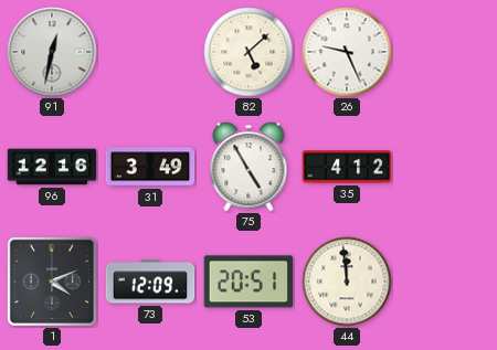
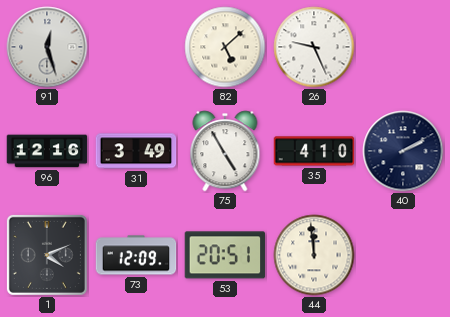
91: 12:32 -> 12:27
35: 4:12 -> 4:10
40: none -> 2:10
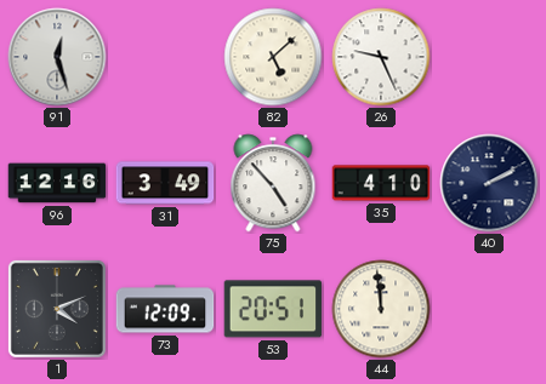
75: 4:55 -> 4:53
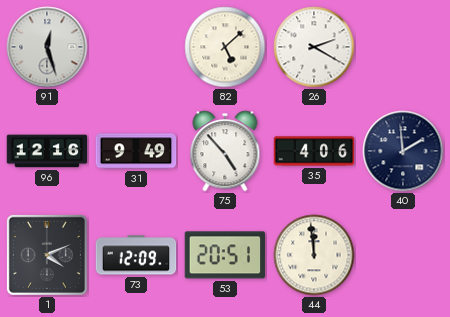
26: 9:26 -> 2:20
31: 3:49 -> 9:49
35: 4:10 -> 4:06
40: 2:10 -> 1:59
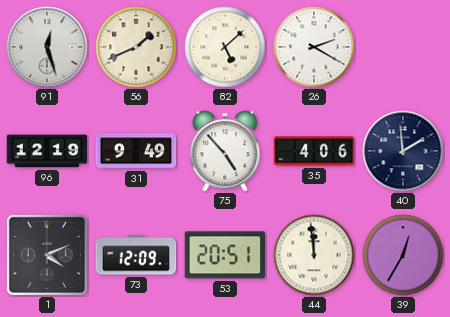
56: none -> 1:41
96: 12:16 -> 12:19
39: none -> 12:35
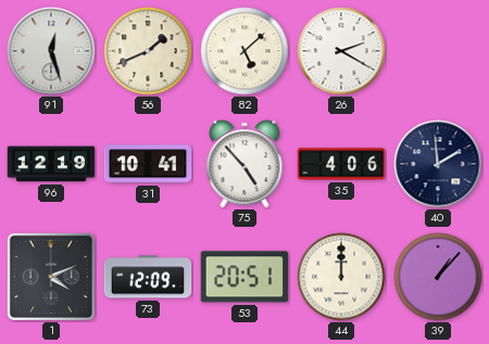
31: 9:49 -> 10:41
44: 11:59 -> 12:00
39: 12:35 -> 1:07
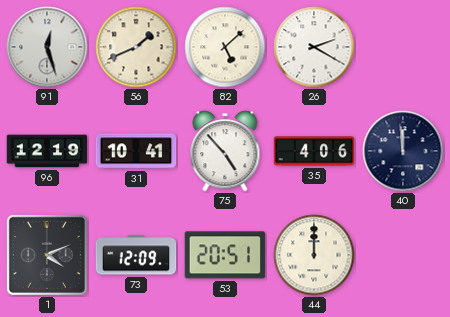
40: 1:59 -> 11:59
39: 1:07 -> none
